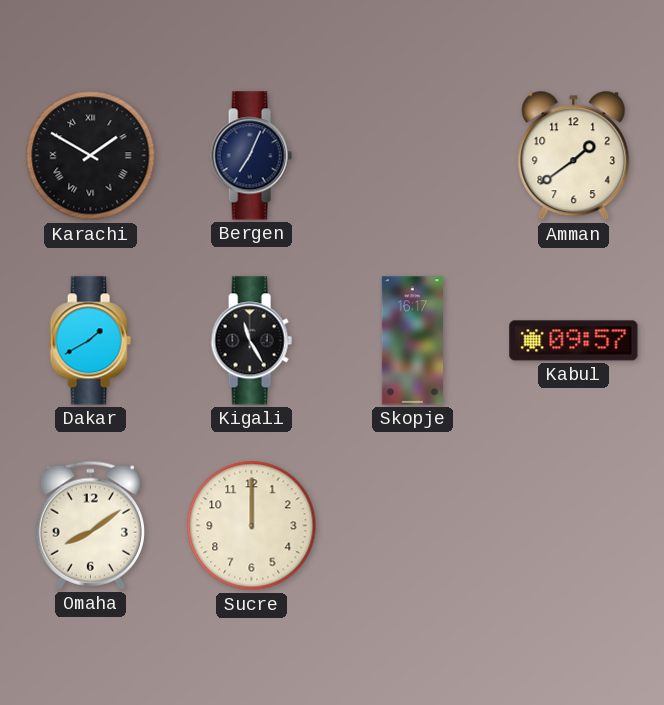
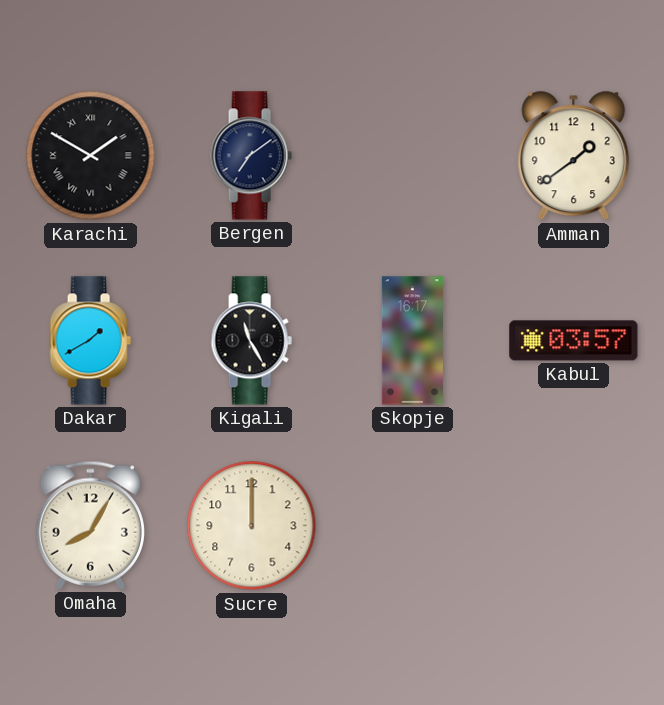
Bergen: 7:04 -> 7:09
Kabul: 09:57 -> 03:57
Omaha: 8:09 -> 8:05
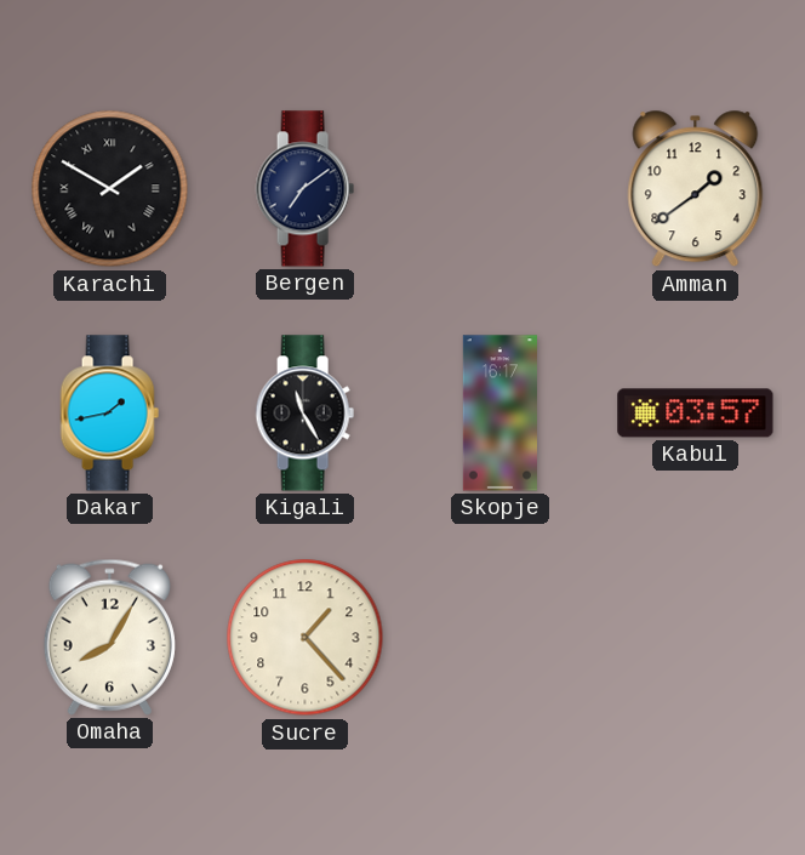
Dakar: 1:40 -> 1:43
Sucre: 12:00 -> 1:23
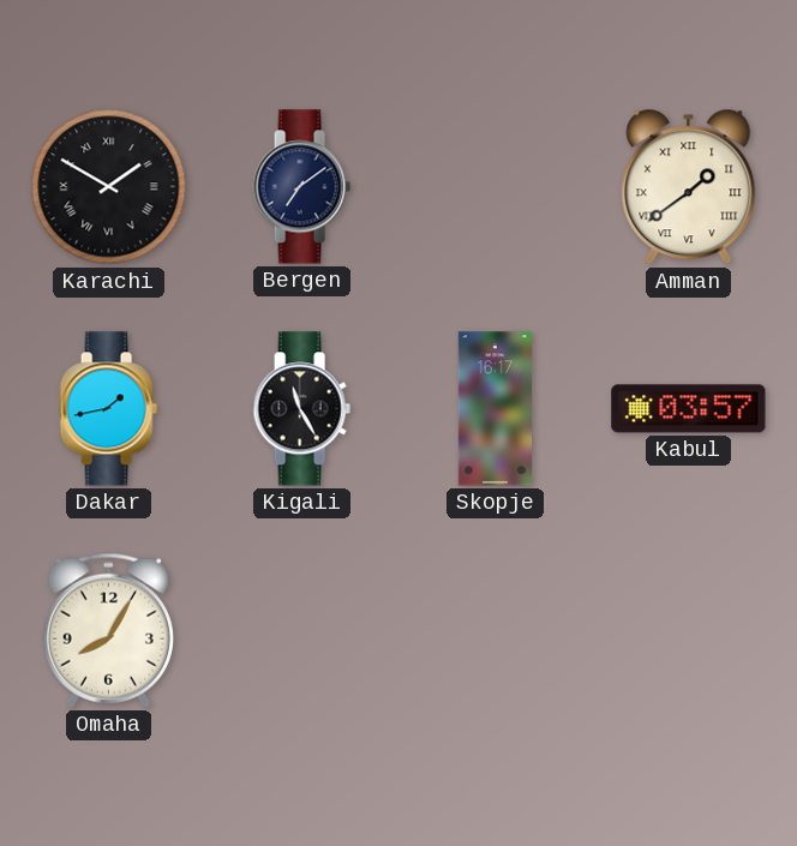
Amman numerals: Arabic -> Roman
Sucre: 1:23 -> none
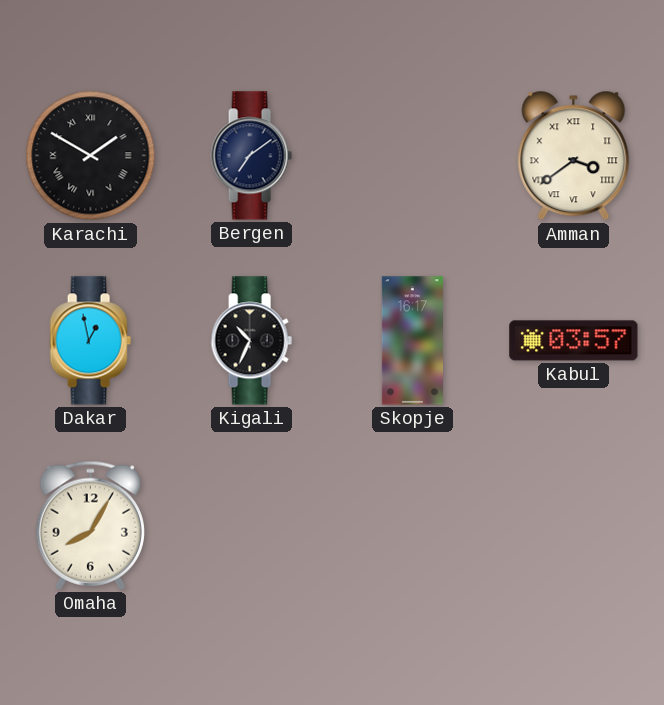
Amman: 1:39 -> 3:39
Dakar: 1:43 -> 12:58
Kigali: 11:25 -> 10:34
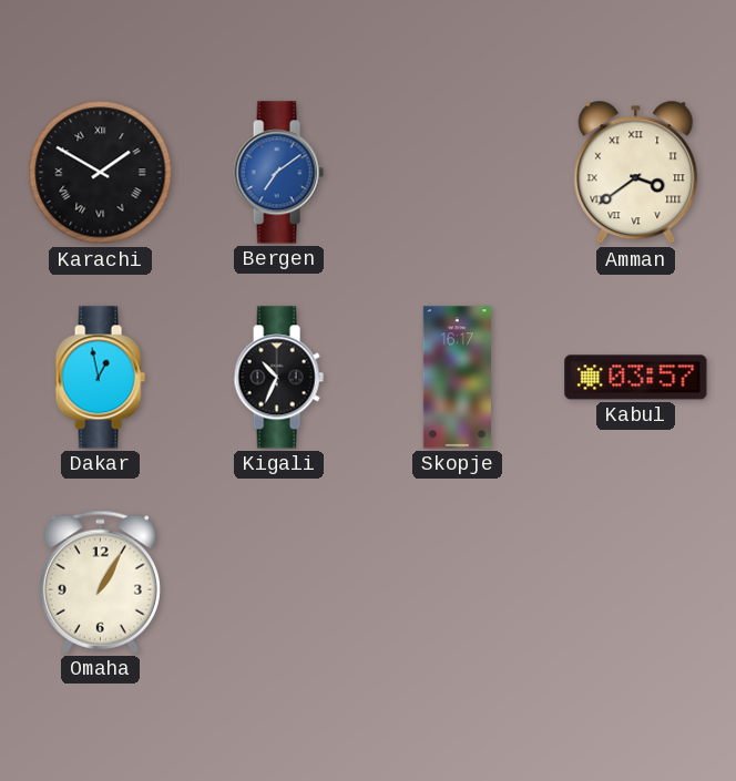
Bergen dial: navy -> blue
Omaha: 8:05 -> 1:05
